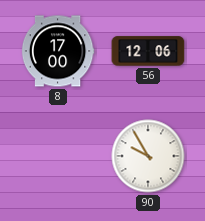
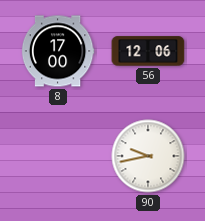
90: 9:55 -> 9:43
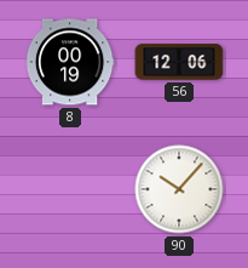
8: 17:00 -> 00:19
90: 9:43 -> 10:07
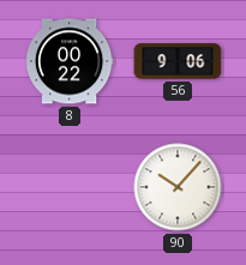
8: 00:19 -> 00:22
56: 12:06 -> 9:06
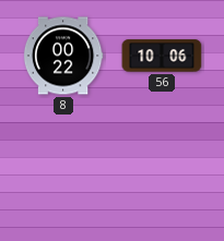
56: 9:06 -> 10:06
90: 10:07 -> none
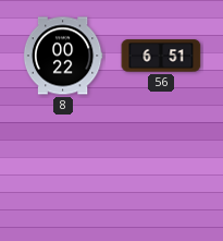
56: 10:06 -> 6:51
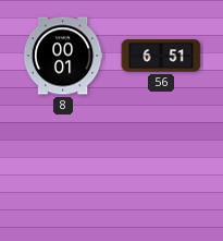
8: 00:22 -> 00:01
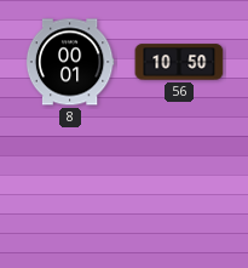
56: 6:51 -> 10:50
